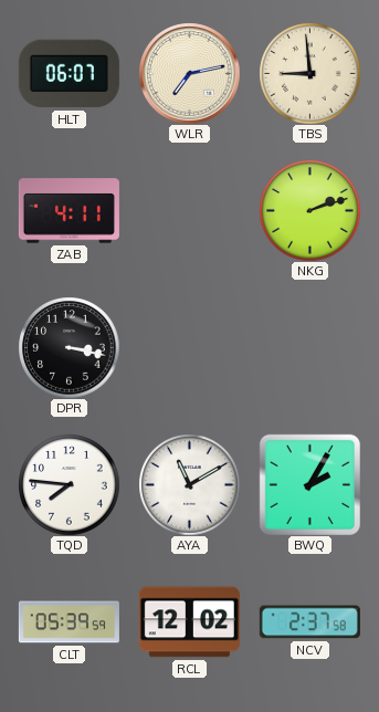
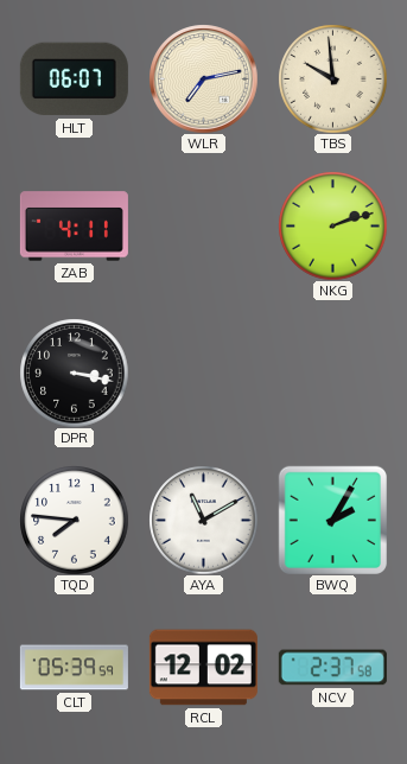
TBS: 8:59 -> 9:59
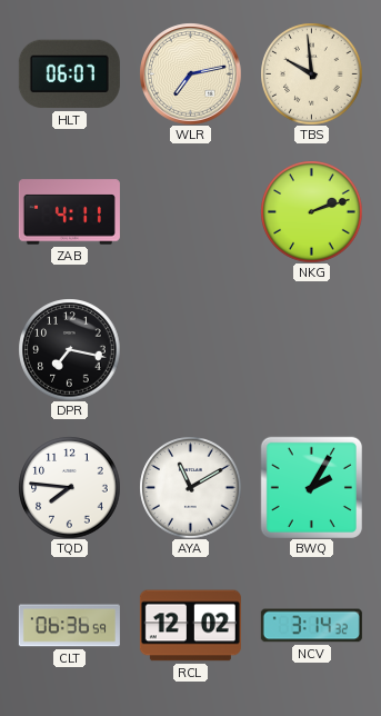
DPR: 3:17 -> 7:17
CLT: 05:39 -> 06:36
NCV: 2:37 -> 3:14
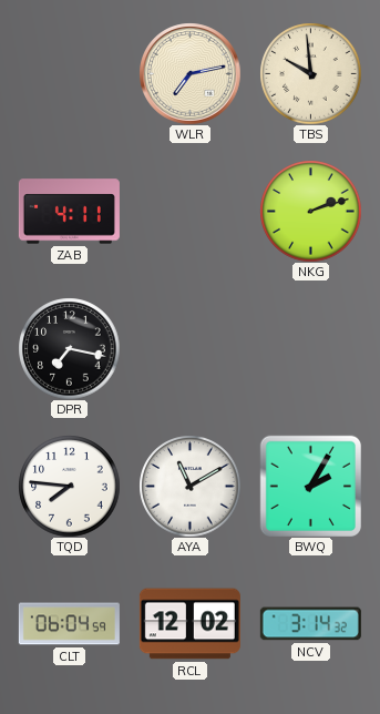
HLT: 06:07 -> none
CLT: 06:36 -> 06:04
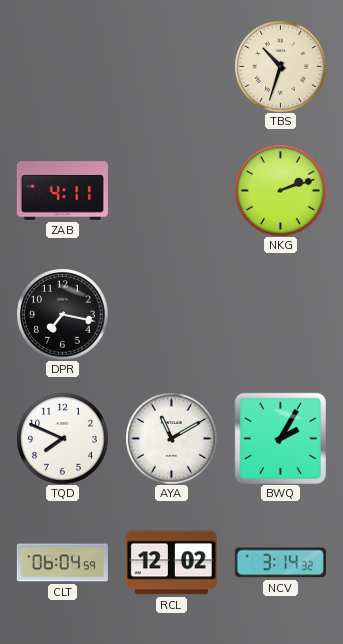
WLR: 7:13 -> none
TBS: 9:59 -> 10:33
TQD: 7:46 -> 7:49
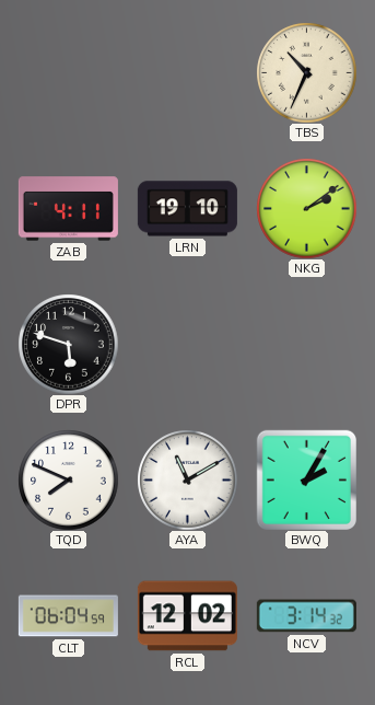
TBS: 10:33 -> 10:34
LRN: none -> 19:10
NKG: 2:12 -> 2:09
DPR: 7:17 -> 5:48
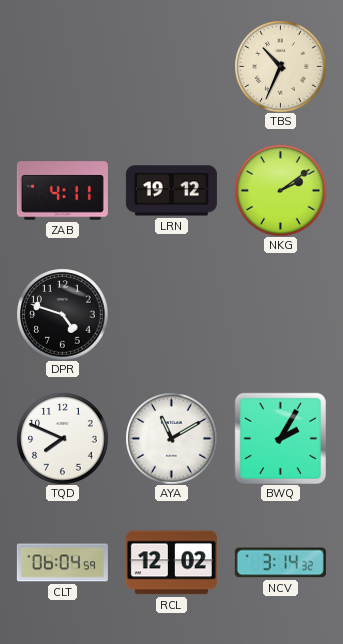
LRN: 19:10 -> 19:12
DPR: 5:48 -> 4:48
